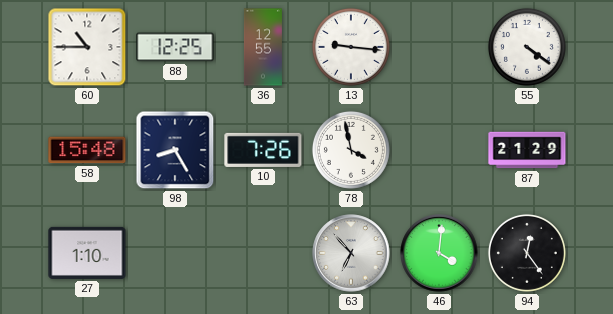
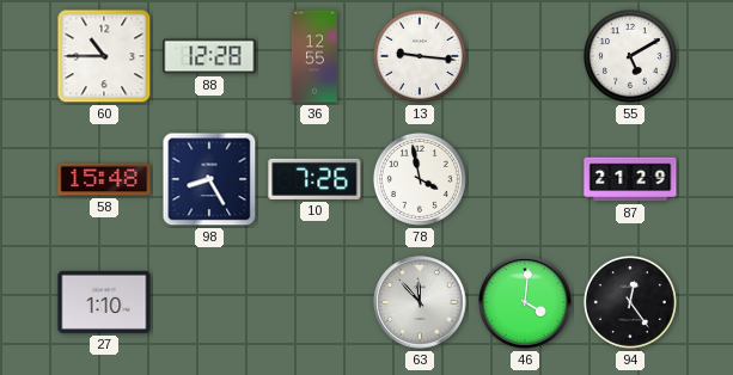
88: 12:25 -> 12:28
55: 4:21 -> 5:10
63: 6:53 -> 11:53
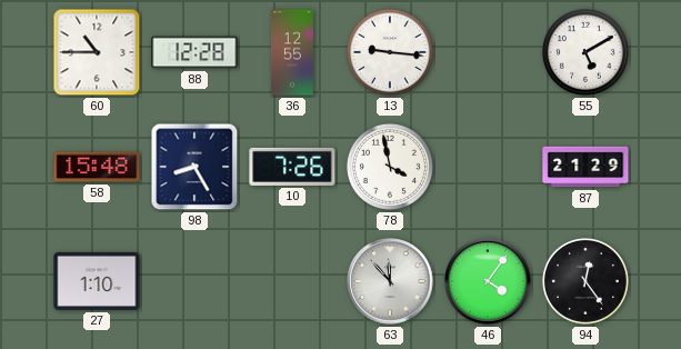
46: 4:01 -> 4:06
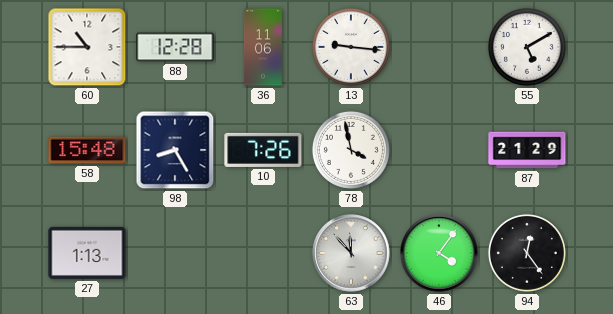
36: 12:55 -> 11:06
27: 1:10 -> 1:13
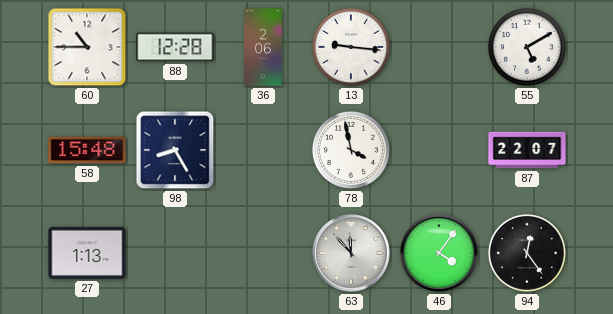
36: 11:06 -> 2:06
10: 7:26 -> none
87: 21:29 -> 22:07
